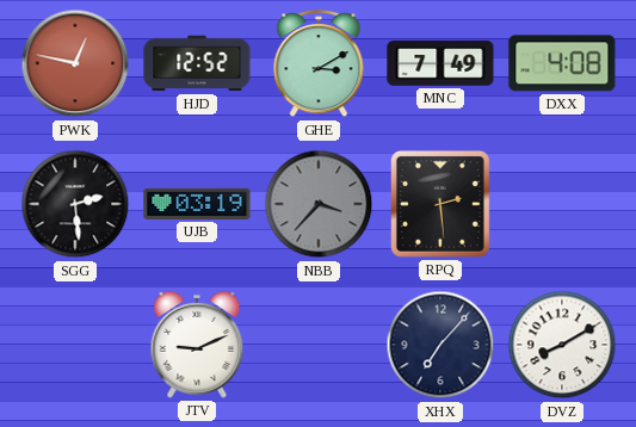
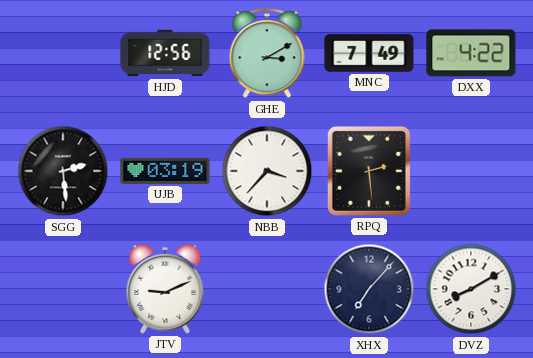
PWK: 12:47 -> none
HJD: 12:52 -> 12:56
DXX: 4:08 -> 4:22
NBB dial: grey -> white
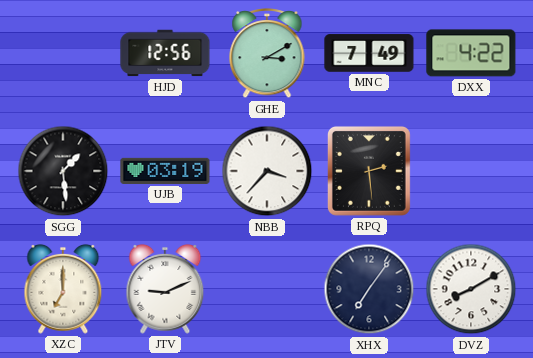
SGG: 2:29 -> 1:29
XZC: none -> 7:00
XHX: 7:07 -> 7:06
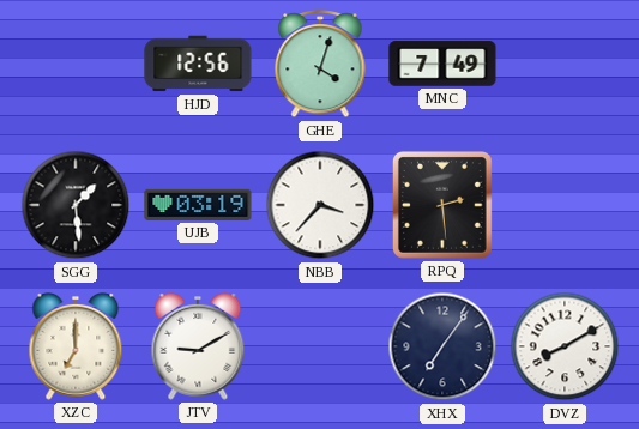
GHE: 3:10 -> 4:03
DXX: 4:22 -> none
JTV: 9:11 -> 9:10
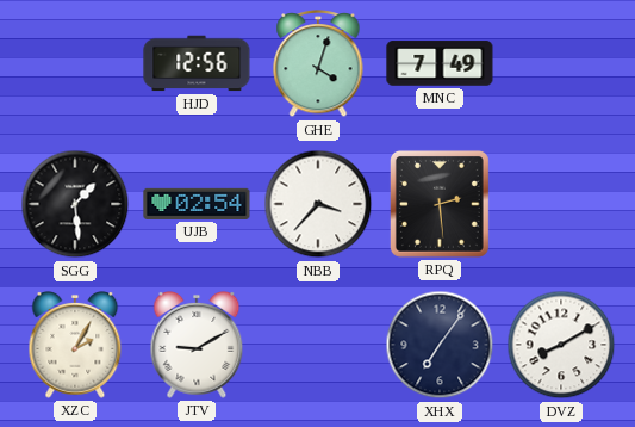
UJB: 03:19 -> 02:54
XZC: 7:00 -> 2:05
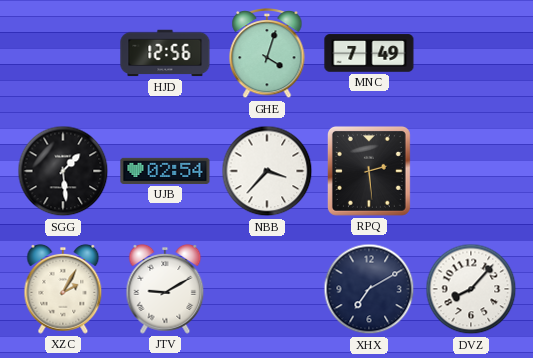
XHX: 7:06 -> 7:10
DVZ: 8:10 -> 8:07
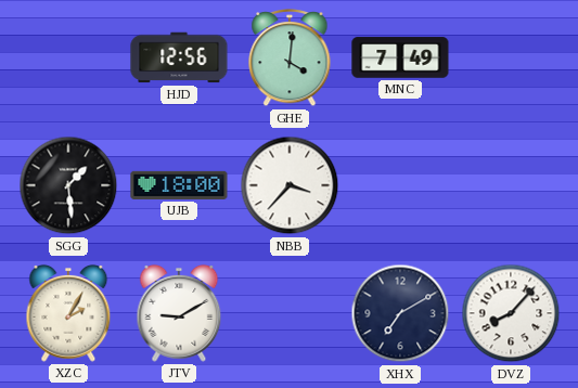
GHE: 4:03 -> 4:01
UJB: 02:54 -> 18:00
RPQ: 2:29 -> none
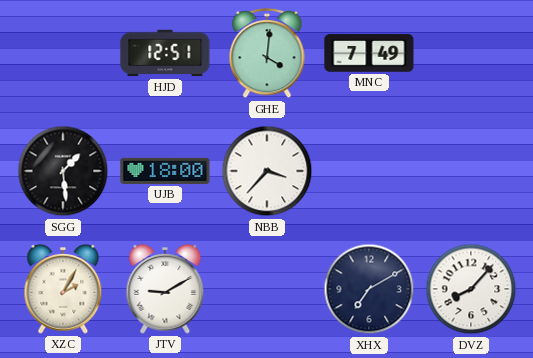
HJD: 12:56 -> 12:51
